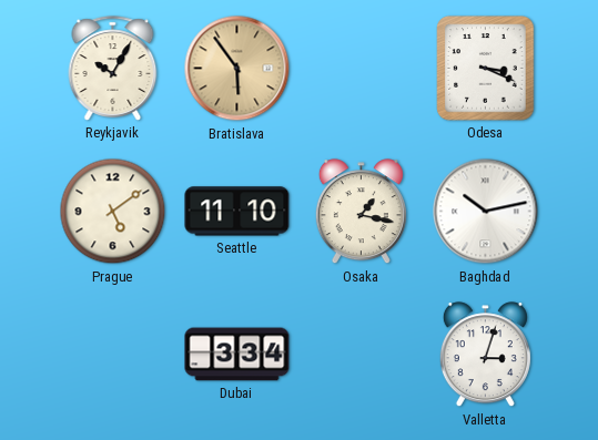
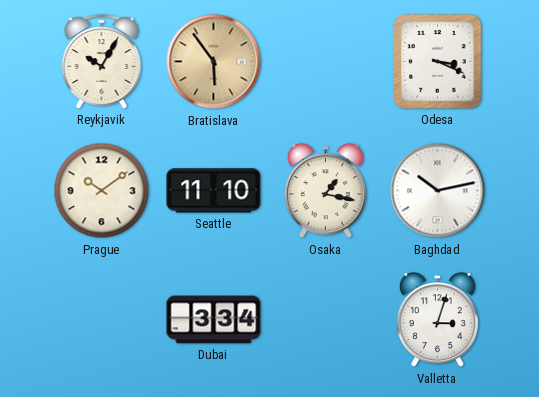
Prague: 5:09 -> 10:09
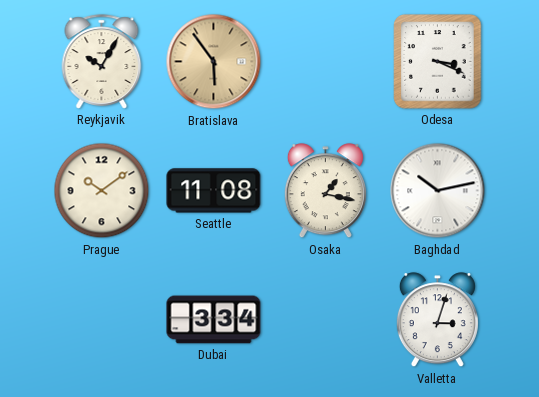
Seattle: 11:10 -> 11:08
